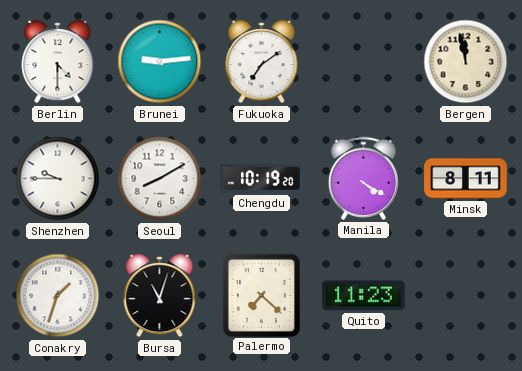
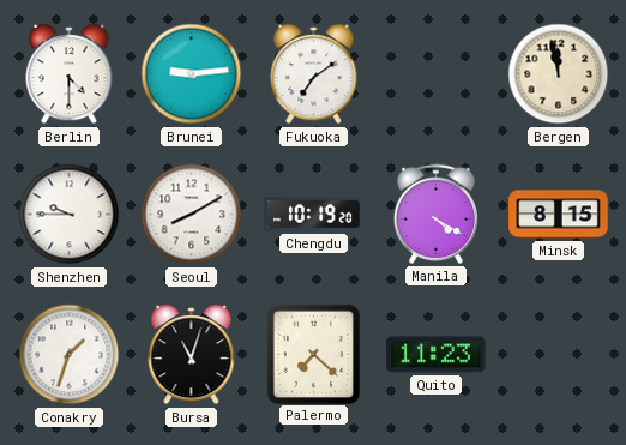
Minsk: 8:11 -> 8:15
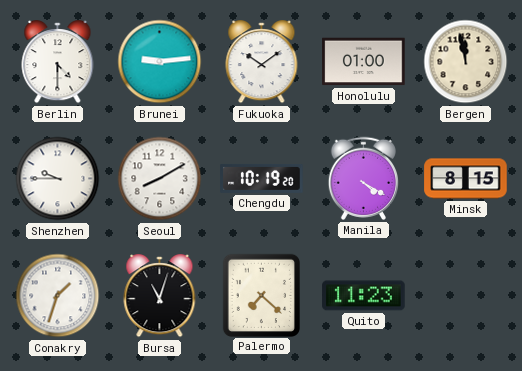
Fukuoka: 7:09 -> 10:09
Honolulu: none -> 01:00
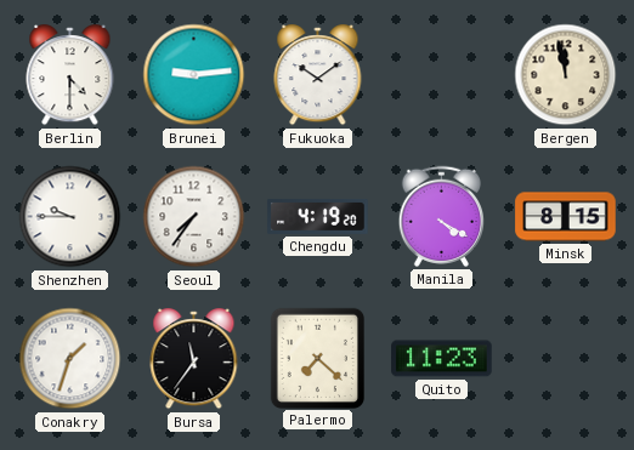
Honolulu: 01:00 -> none
Seoul: 8:10 -> 7:36
Chengdu: 10:19 -> 4:19
Bursa: 11:03 -> 11:36
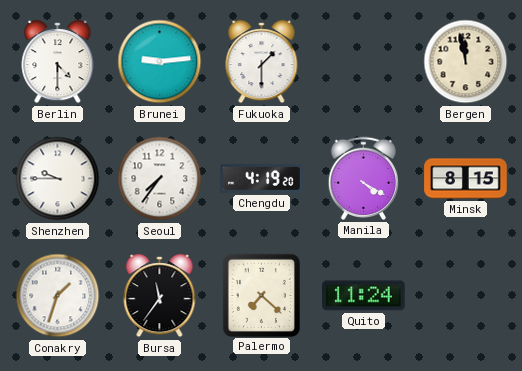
Fukuoka: 10:09 -> 1:30
Quito: 11:23 -> 11:24
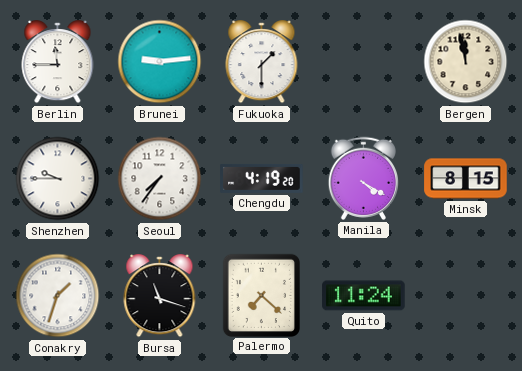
Berlin: 4:30 -> 11:45
Bursa: 11:36 -> 11:18
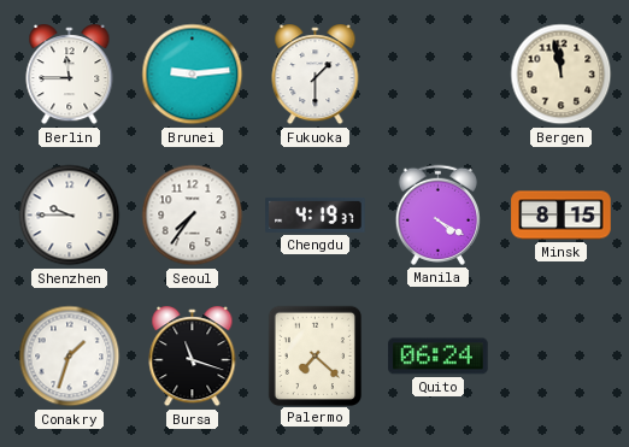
Chengdu: 4:19:20 -> 4:19:37
Quito: 11:24 -> 06:24
